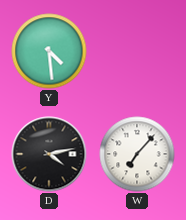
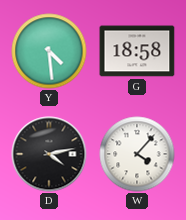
G: none -> 18:58
W: 7:07 -> 4:07
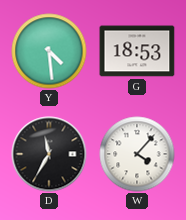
G: 18:58 -> 18:53
D: 4:13 -> 11:35
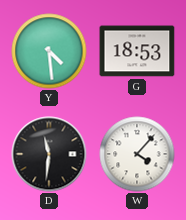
D: 11:35 -> 11:31
